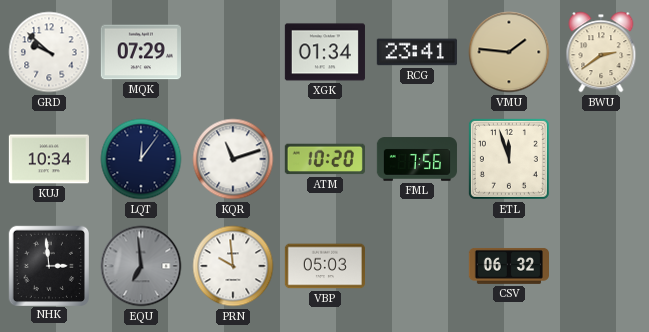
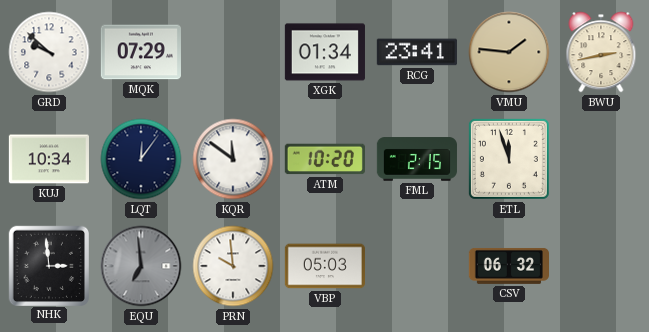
BWU: 2:39 -> 2:43
KQR: 11:12 -> 11:51
FML: 7:56 -> 2:15
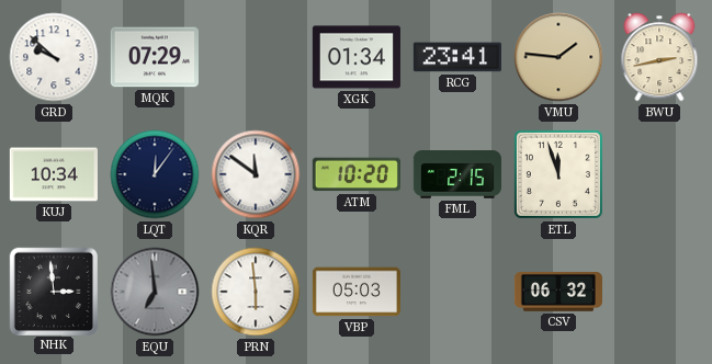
PRN: 9:59 -> 5:59
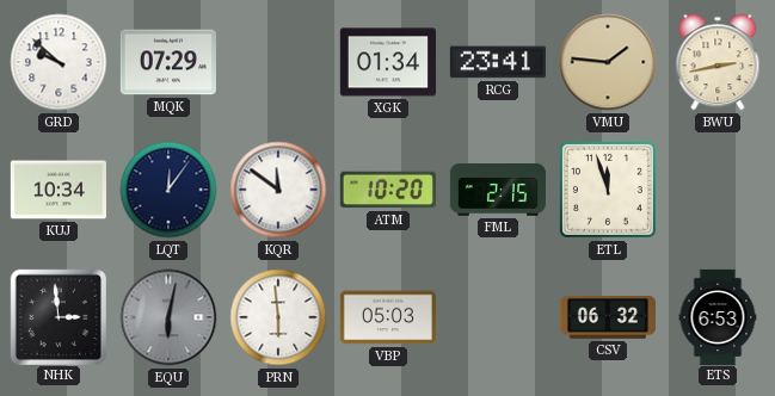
EQU: 6:59 -> 6:02
ETS: none -> 6:53
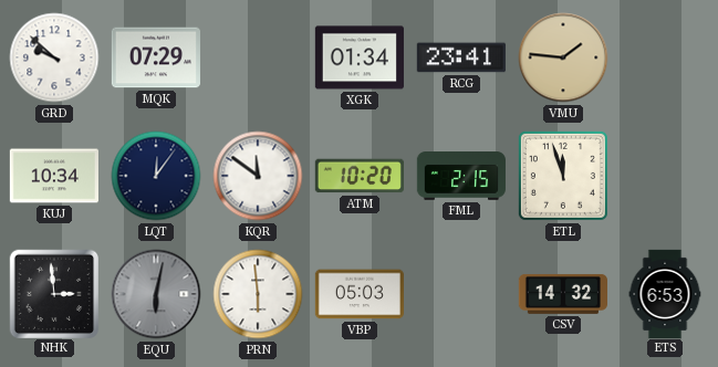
BWU: 2:43 -> none
CSV: 06:32 -> 14:32
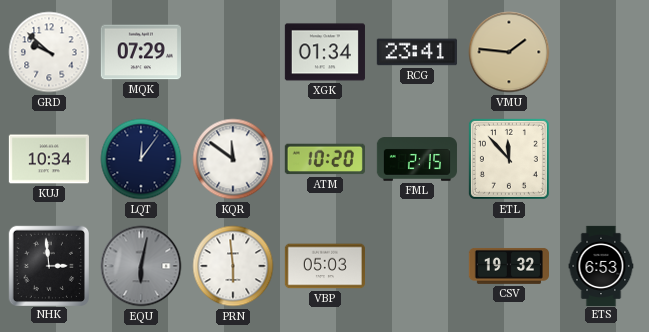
ETL: 11:57 -> 11:53
CSV: 14:32 -> 19:32
